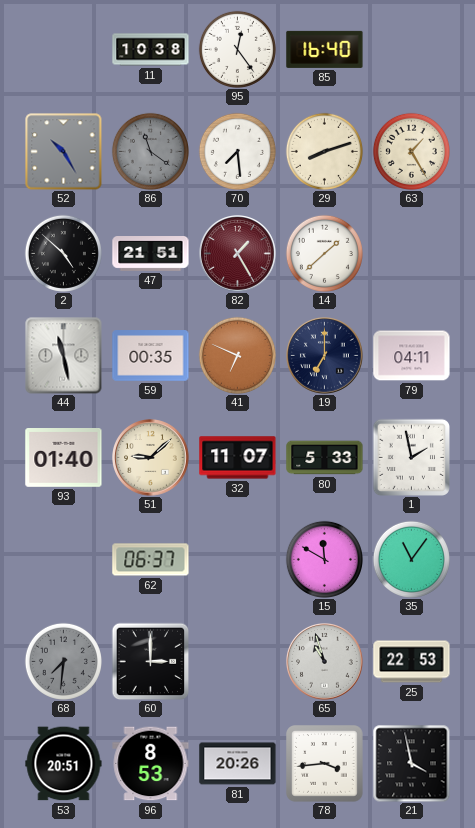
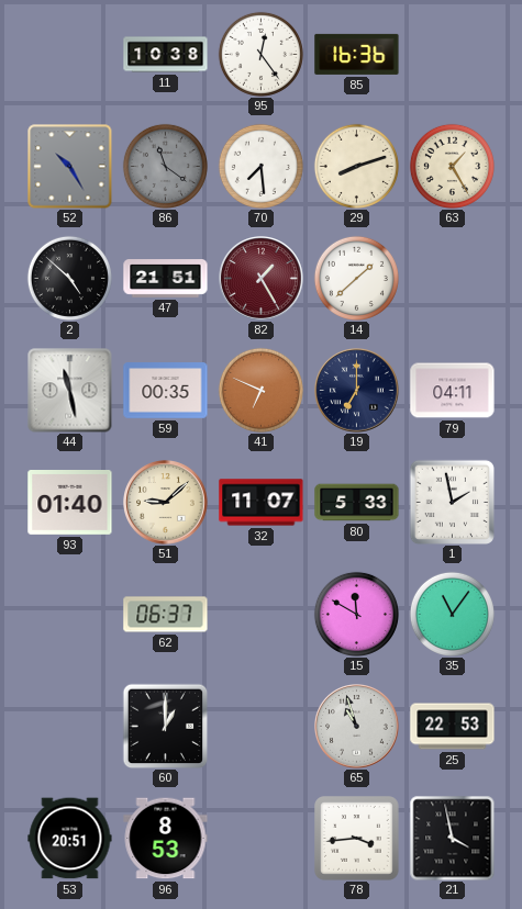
85: 16:40 -> 16:36
68: 7:31 -> none
60: 3:00 -> 1:00
81: 20:26 -> none
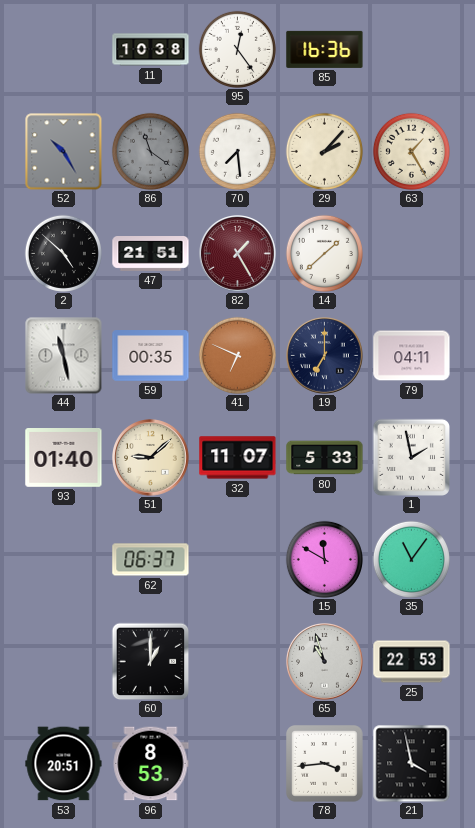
29: 8:12 -> 2:07
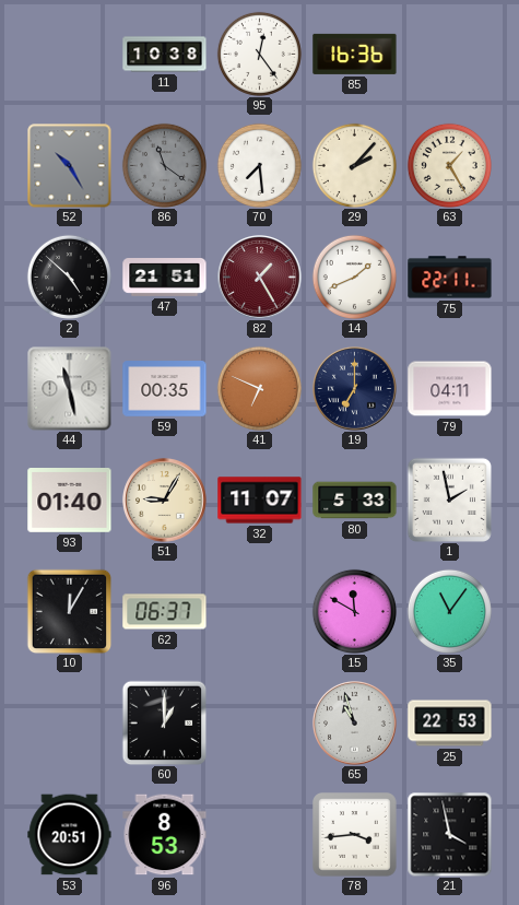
14: 1:38 -> 1:41
75: none -> 22:11
51: 9:08 -> 9:05
10: none -> 12:05
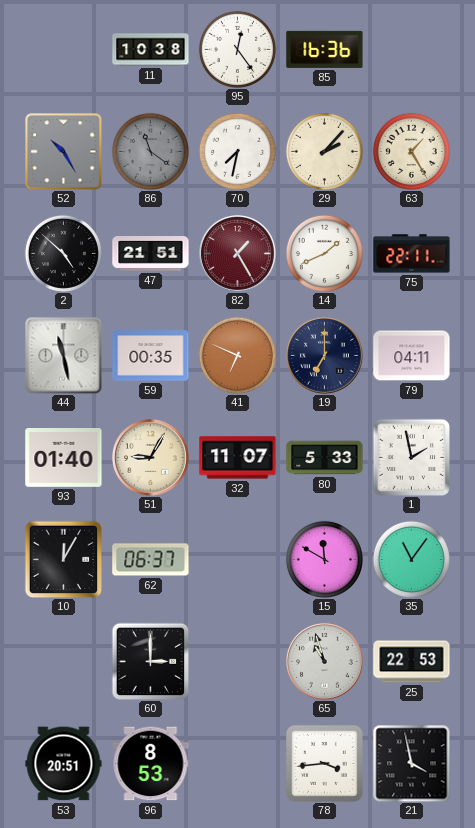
70: 7:29 -> 7:32
60: 1:00 -> 3:00
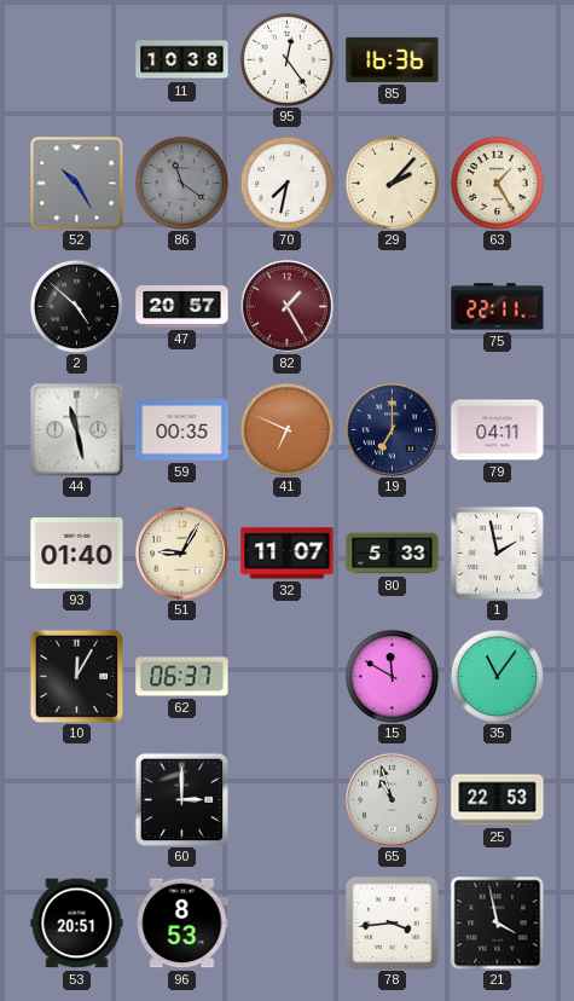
47: 21:51 -> 20:57
14: 1:41 -> none
